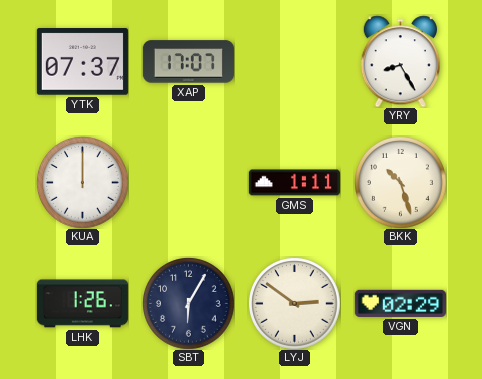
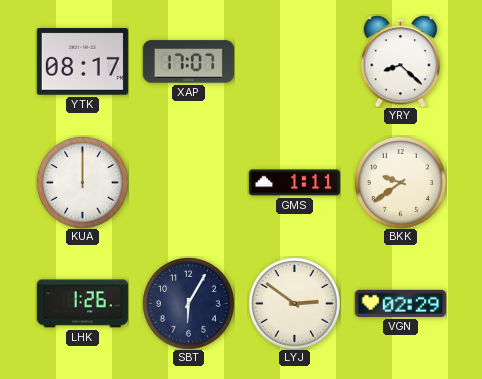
YTK: 07:37 -> 08:17
YRY: 8:25 -> 8:22
BKK: 10:27 -> 9:39
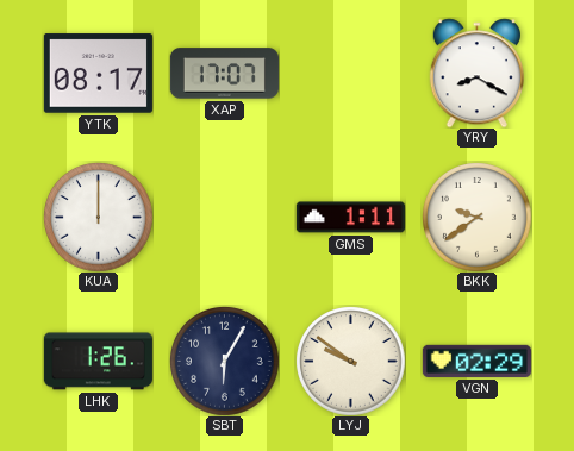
YRY: 8:22 -> 8:20
LYJ: 2:51 -> 9:51
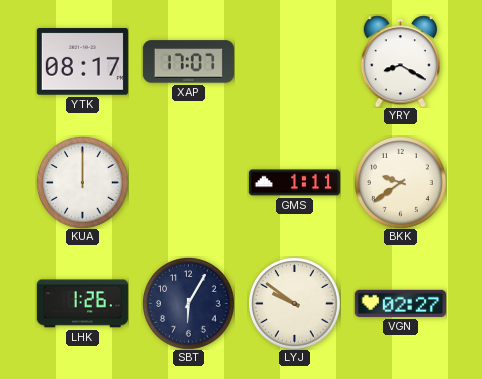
VGN: 02:29 -> 02:27
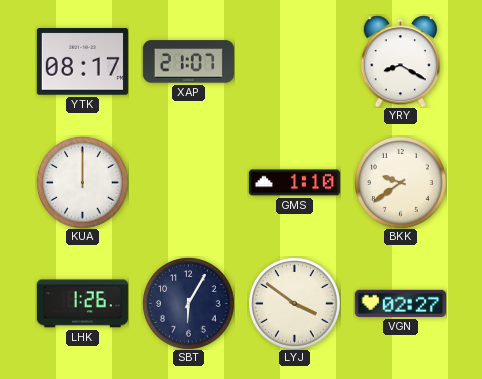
XAP: 17:07 -> 21:07
GMS: 1:11 -> 1:10
LYJ: 9:51 -> 3:51
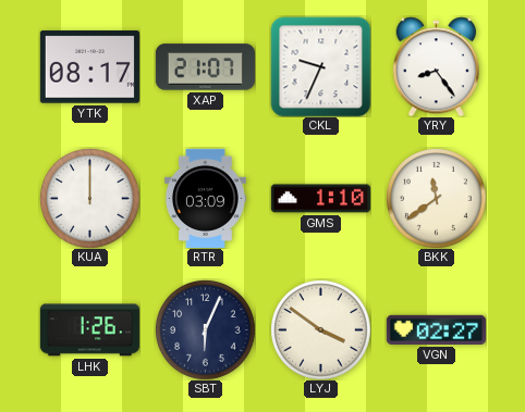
CKL: none -> 9:34
YRY: 8:20 -> 8:24
RTR: none -> 03:09
BKK: 9:39 -> 11:39
SBT: 6:05 -> 6:04
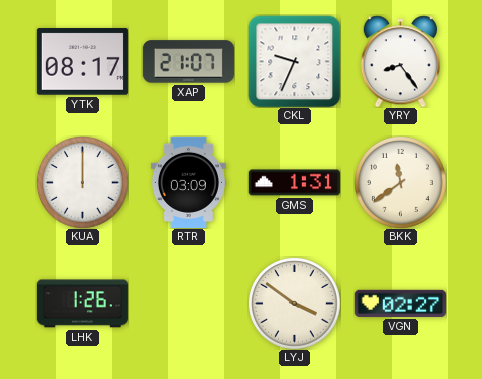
GMS: 1:10 -> 1:31
SBT: 6:04 -> none
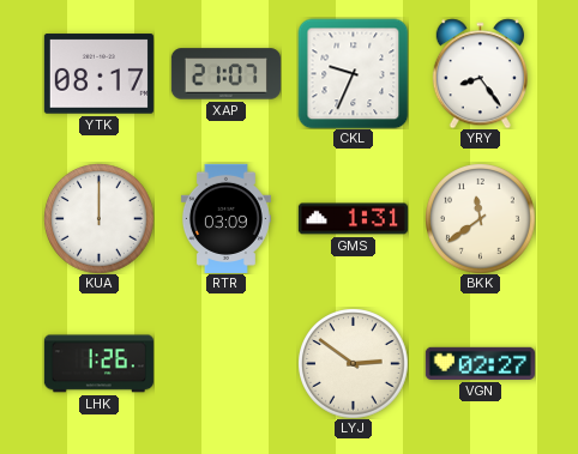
LYJ: 3:51 -> 2:51
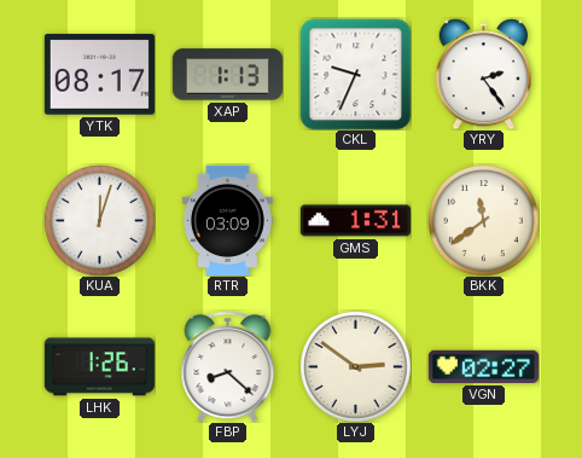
XAP: 21:07 -> 1:13
YRY: 8:24 -> 2:24
KUA: 12:00 -> 12:03
FBP: none -> 8:22
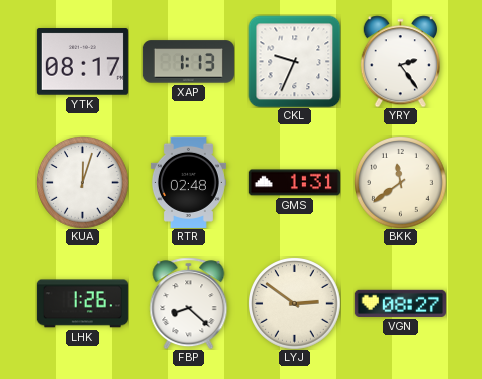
RTR: 03:09 -> 02:48
VGN: 02:27 -> 08:27
